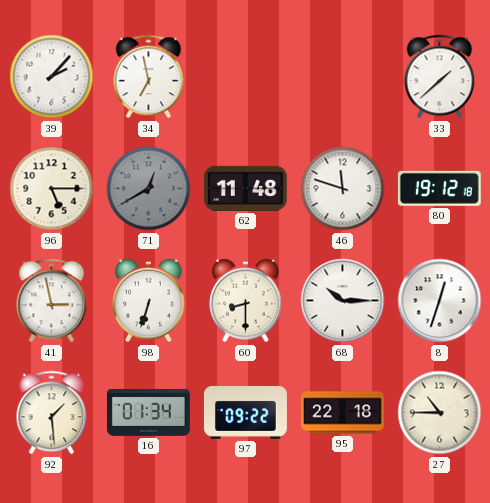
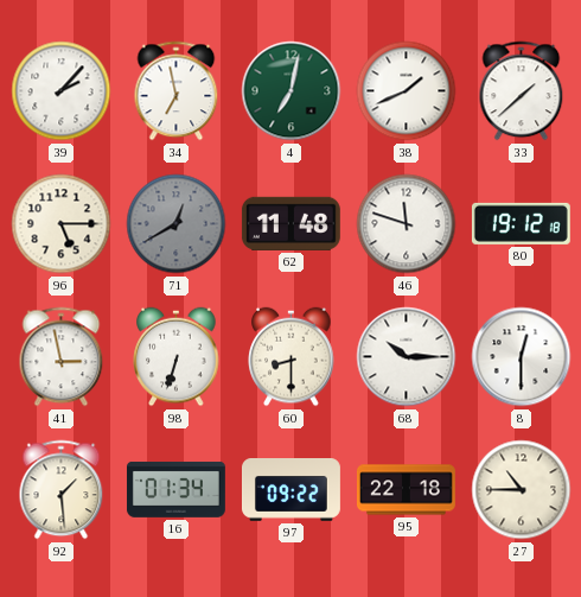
4: none -> 7:02
38: none -> 1:41
8: 12:33 -> 12:30
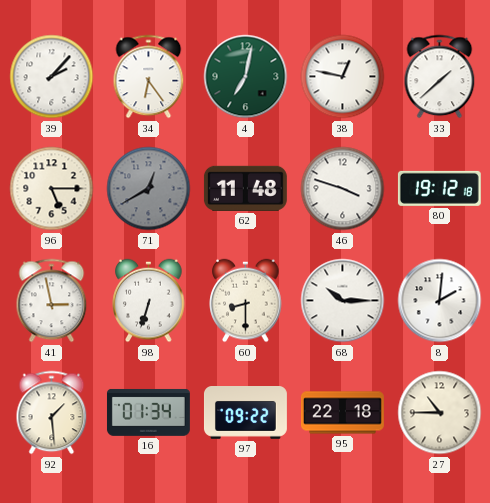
34: 6:58 -> 6:24
38: 1:41 -> 12:47
46: 11:48 -> 3:48
8: 12:30 -> 2:01
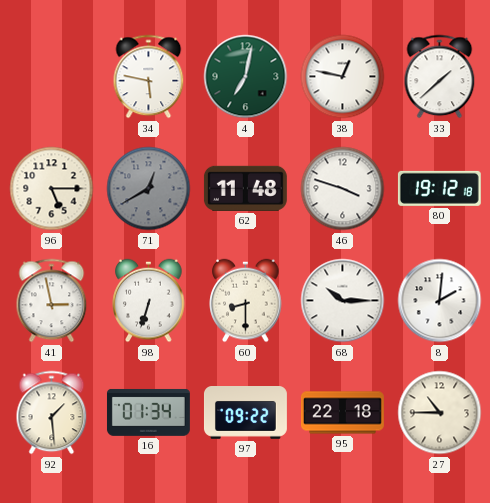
39: 2:07 -> none
34: 6:24 -> 5:47
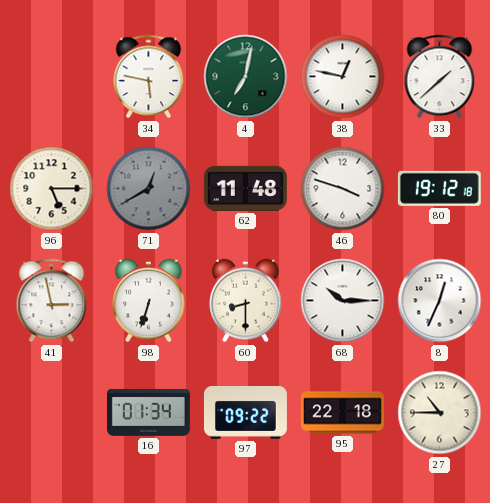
8: 2:01 -> 12:34
92: 1:29 -> none
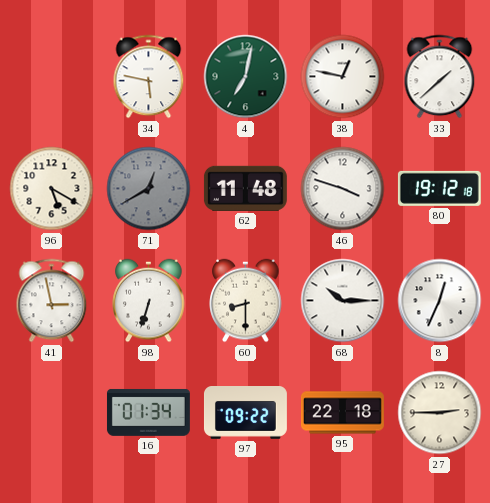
96: 5:15 -> 5:20
27: 10:45 -> 2:45
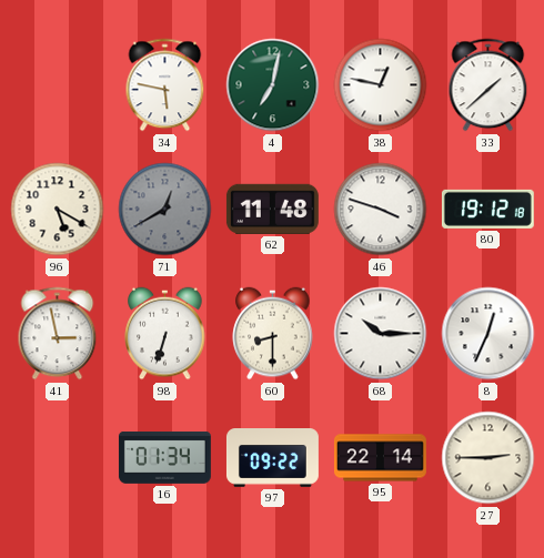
95: 22:18 -> 22:14
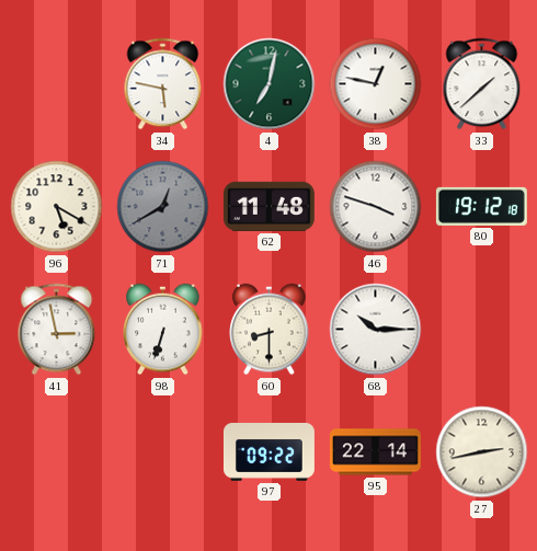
8: 12:34 -> none
16: 01:34 -> none
27: 2:45 -> 2:43
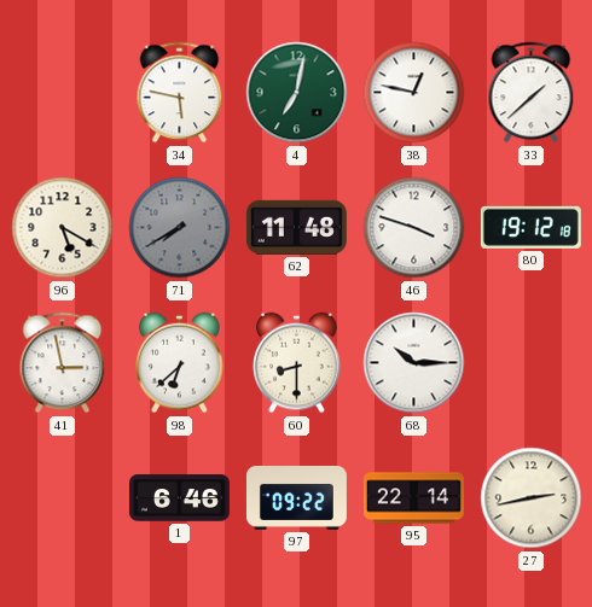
71: 12:40 -> 7:40
98: 6:33 -> 6:38
1: none -> 6:46
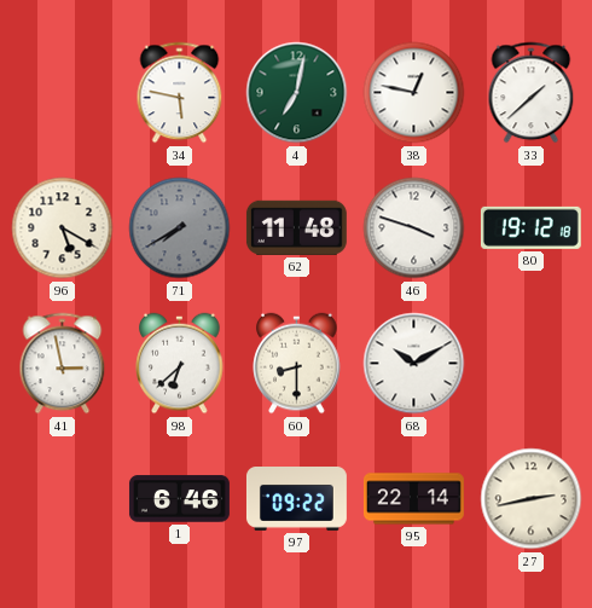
68: 10:15 -> 10:10
